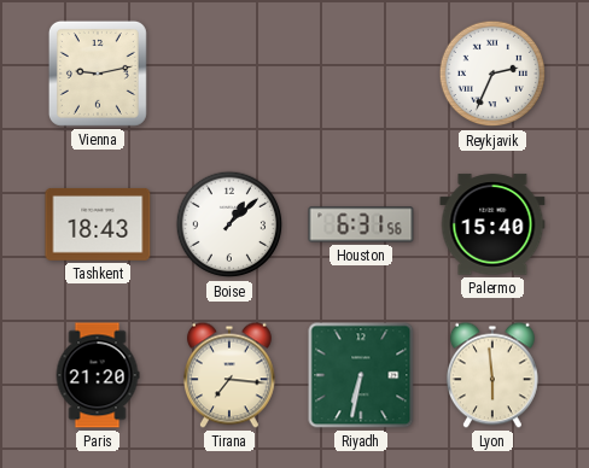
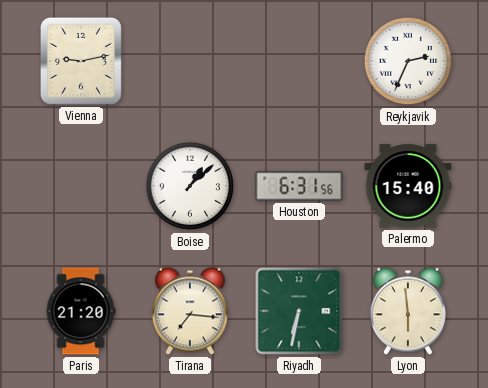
Tashkent: 18:43 -> none
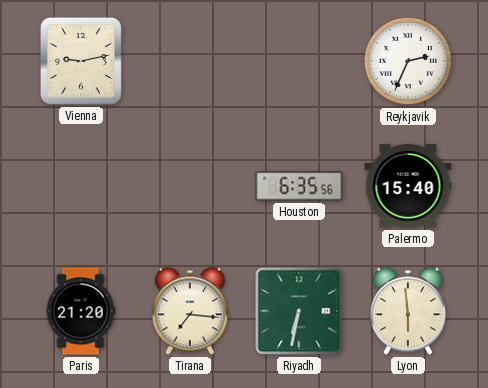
Boise: 1:08 -> none
Houston: 6:31 -> 6:35
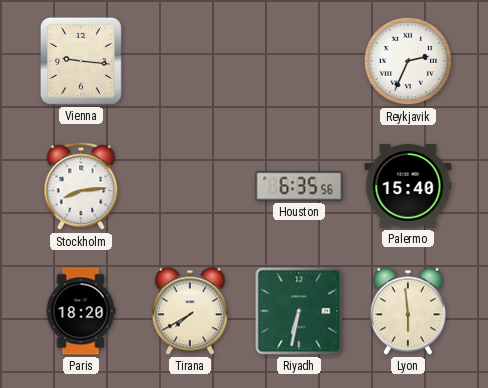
Vienna: 9:13 -> 9:16
Stockholm: none -> 8:14
Paris: 21:20 -> 18:20
Tirana: 7:16 -> 7:40
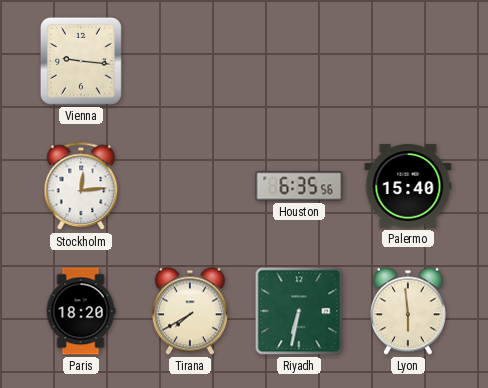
Reykjavik: 2:34 -> none
Stockholm: 8:14 -> 12:14
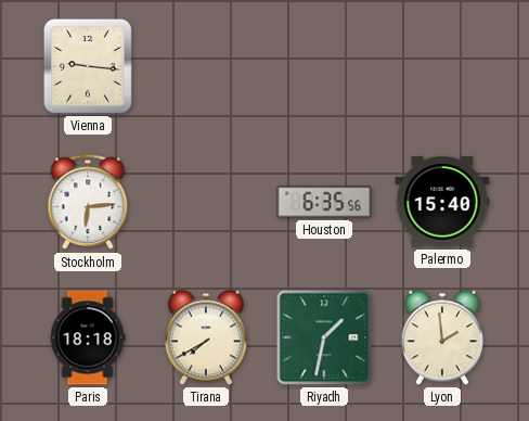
Stockholm: 12:14 -> 6:14
Paris: 18:20 -> 18:18
Riyadh: 6:32 -> 1:32
Lyon: 5:59 -> 1:59
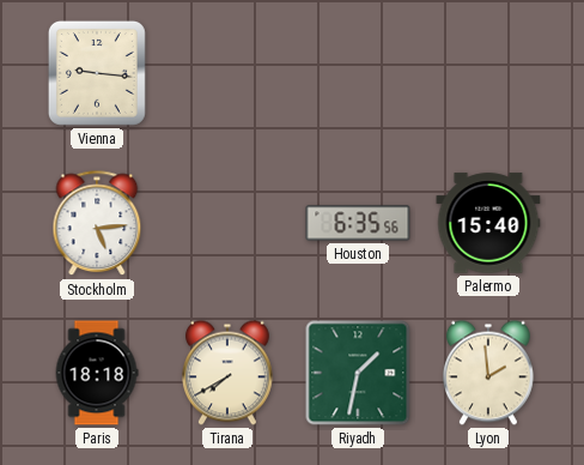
Stockholm: 6:14 -> 5:14
